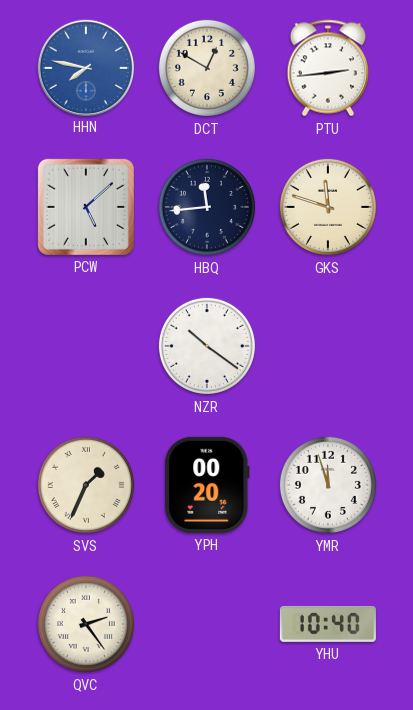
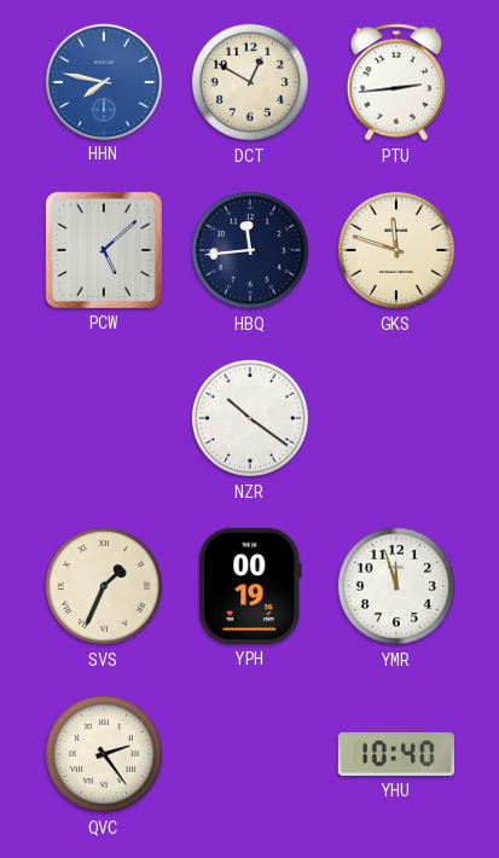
YPH: 00:20 -> 00:19
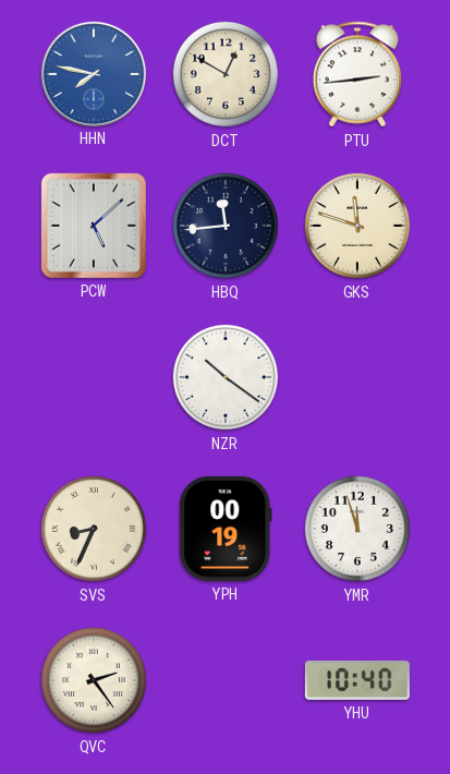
SVS: 1:34 -> 8:34
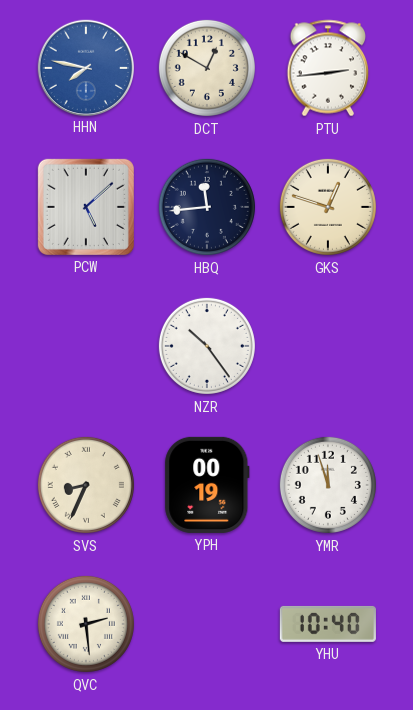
GKS: 11:48 -> 12:48
NZR: 10:21 -> 10:24
QVC: 2:24 -> 2:29
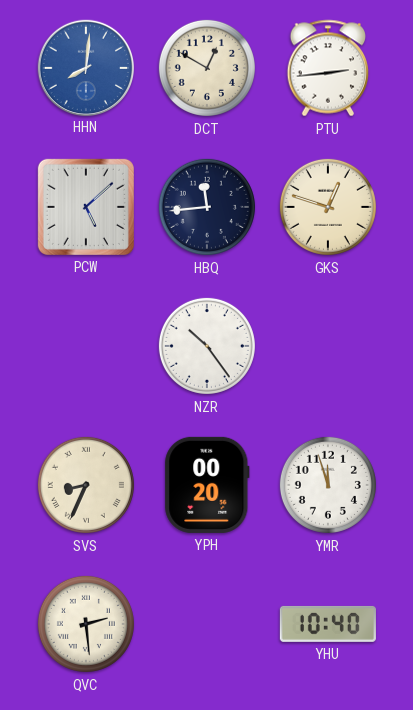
HHN: 7:47 -> 8:01
YPH: 00:19 -> 00:20
